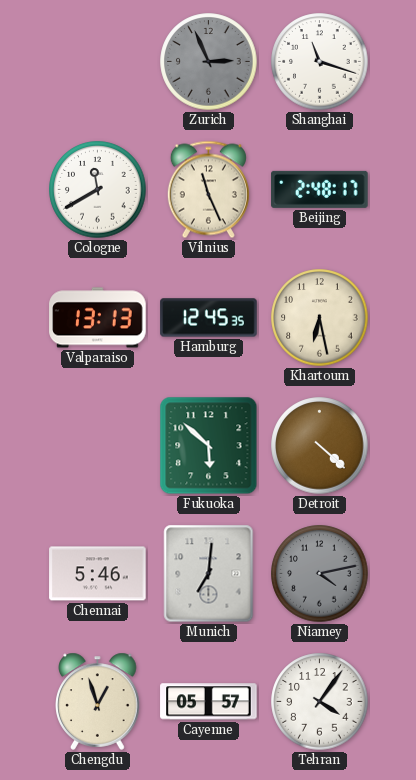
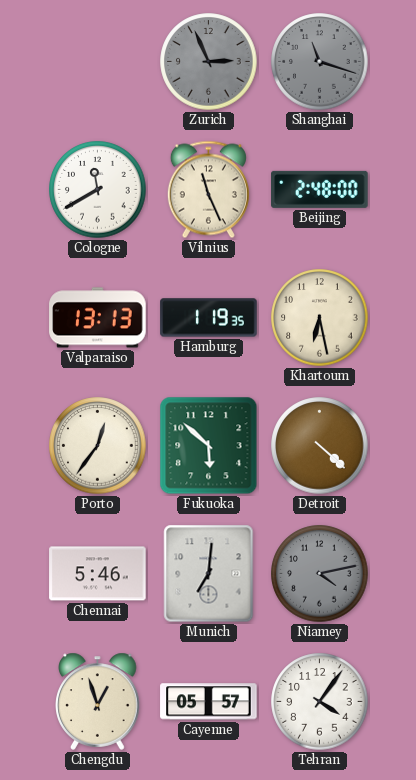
Shanghai dial: white -> grey
Beijing: 2:48:17 -> 2:48:00
Hamburg: 12:45 -> 1:19
Porto: none -> 12:36
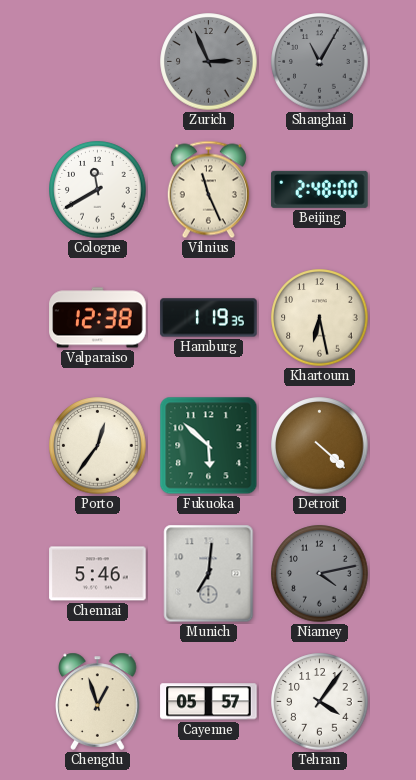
Shanghai: 11:18 -> 11:05
Valparaiso: 13:13 -> 12:38
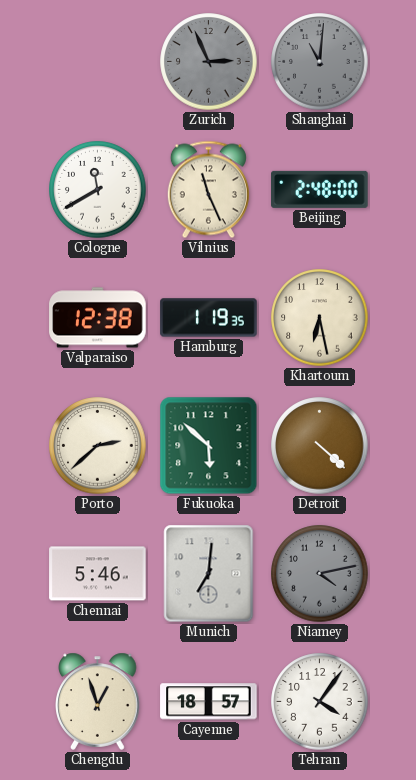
Shanghai: 11:05 -> 11:01
Porto: 12:36 -> 2:38
Cayenne: 05:57 -> 18:57
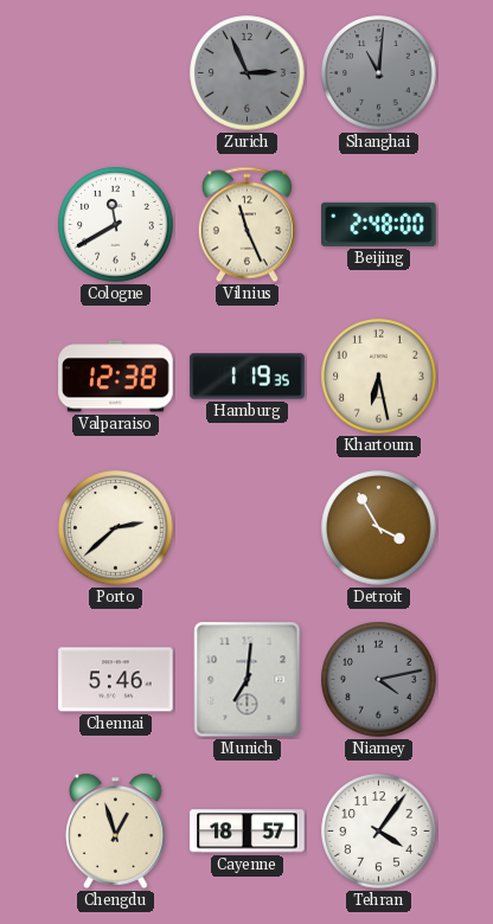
Fukuoka: 5:52 -> none
Detroit: 4:22 -> 3:55
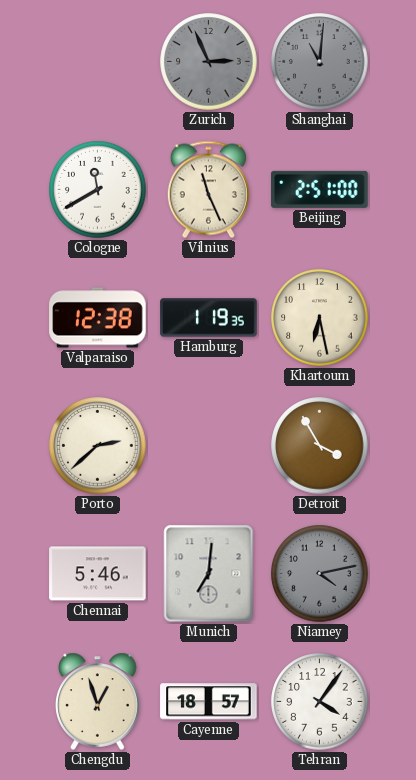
Beijing: 2:48 -> 2:51
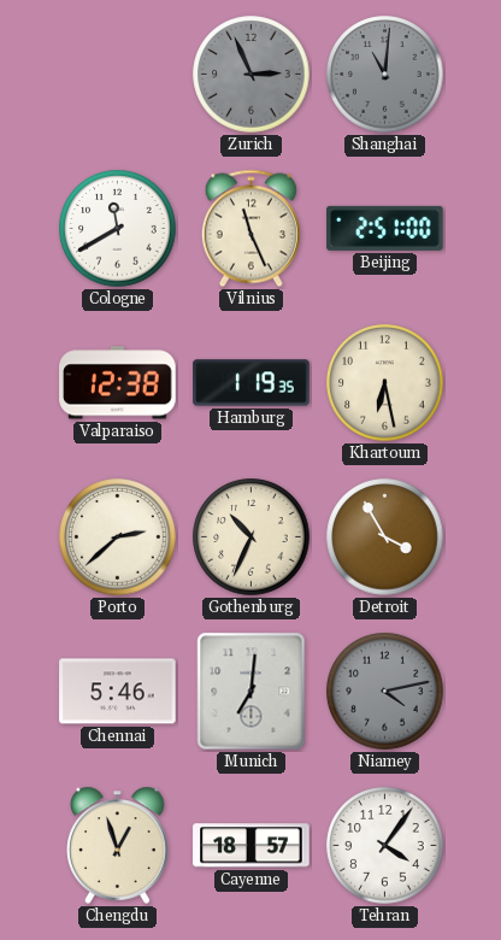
Gothenburg: none -> 10:34
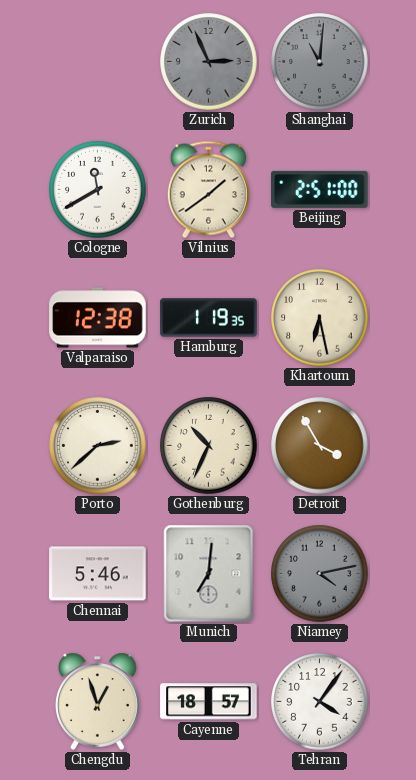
Vilnius: 11:26 -> 1:39
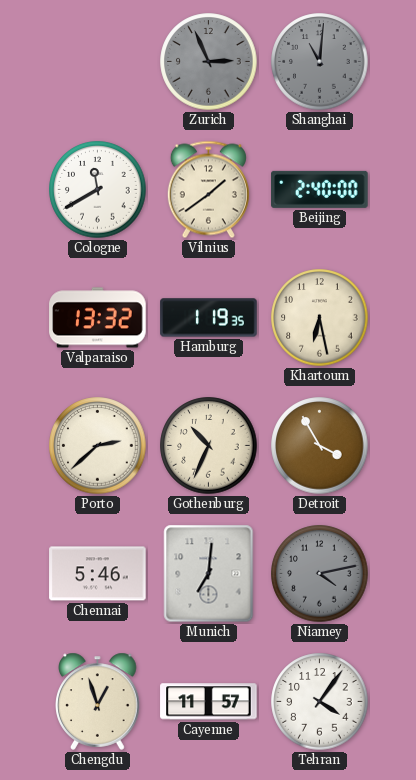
Beijing: 2:51 -> 2:40
Valparaiso: 12:38 -> 13:32
Cayenne: 18:57 -> 11:57
